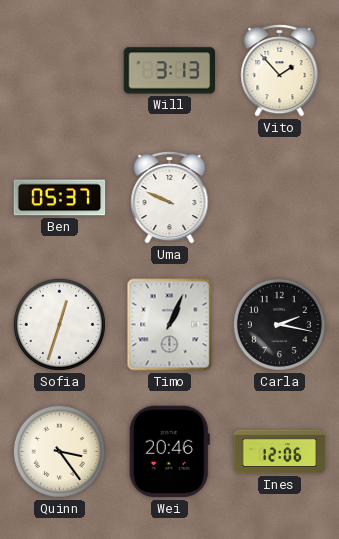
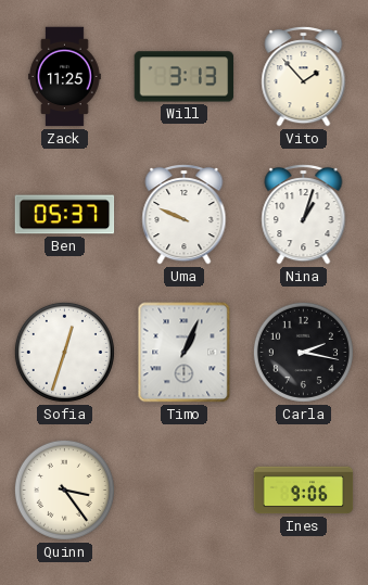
Zack: none -> 11:25
Nina: none -> 1:03
Wei: 20:46 -> none
Ines: 12:06 -> 9:06
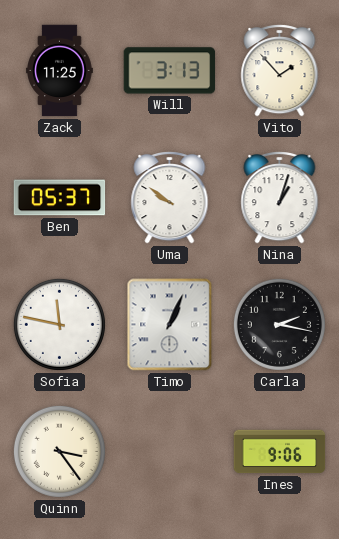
Uma: 9:49 -> 9:51
Sofia: 12:33 -> 11:47
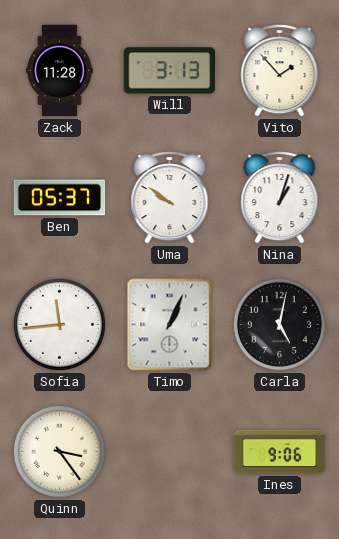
Zack: 11:25 -> 11:28
Sofia: 11:47 -> 11:44
Carla: 2:17 -> 5:02
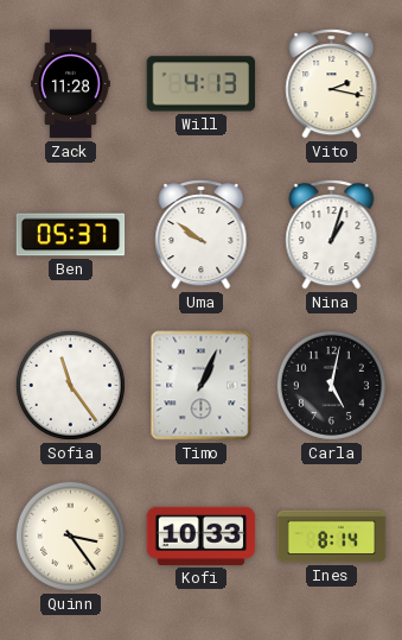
Will: 3:13 -> 4:13
Vito: 1:53 -> 2:17
Sofia: 11:44 -> 11:24
Kofi: none -> 10:33
Ines: 9:06 -> 8:14
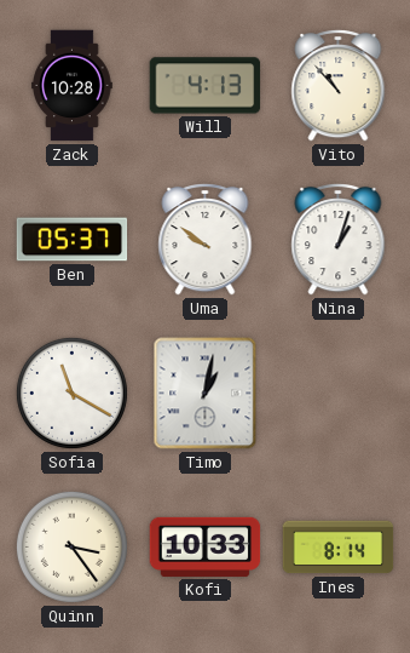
Zack: 11:28 -> 10:28
Vito: 2:17 -> 10:53
Sofia: 11:24 -> 11:20
Timo: 1:04 -> 1:02
Carla: 5:02 -> none
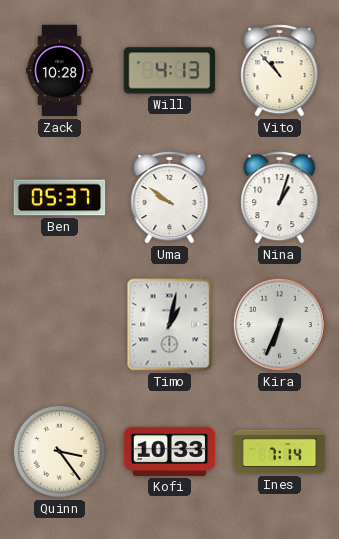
Sofia: 11:20 -> none
Kira: none -> 6:34
Ines: 8:14 -> 7:14
